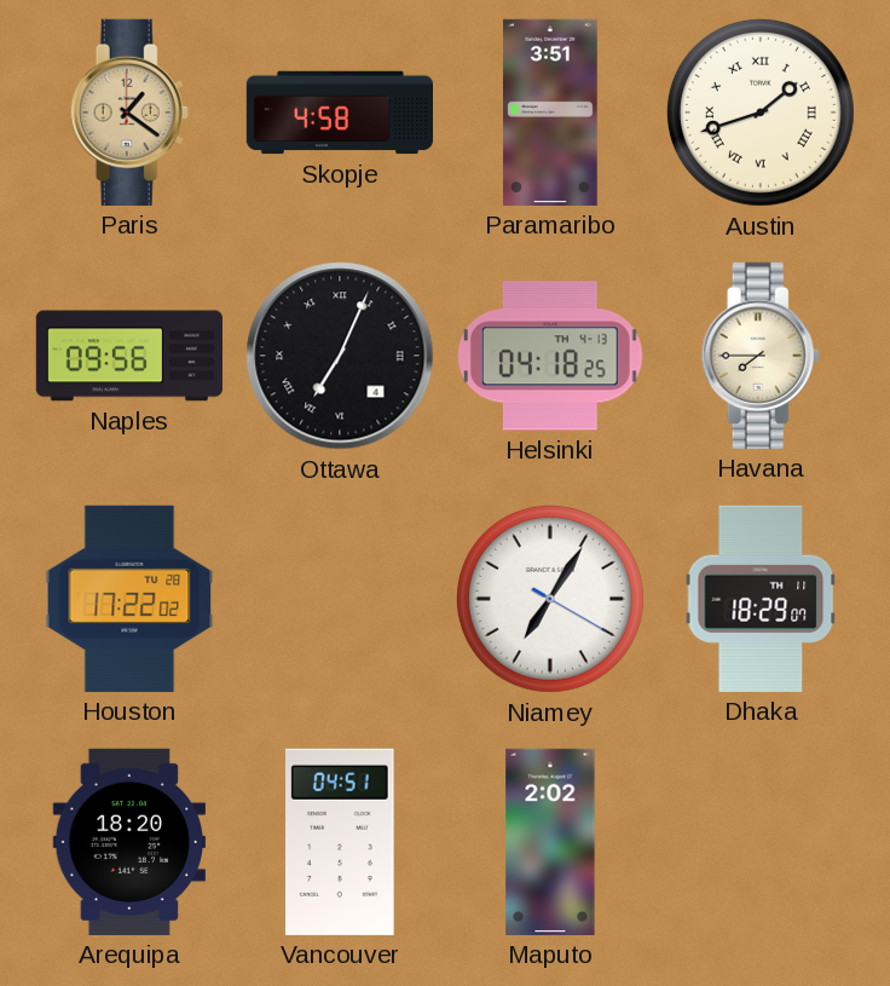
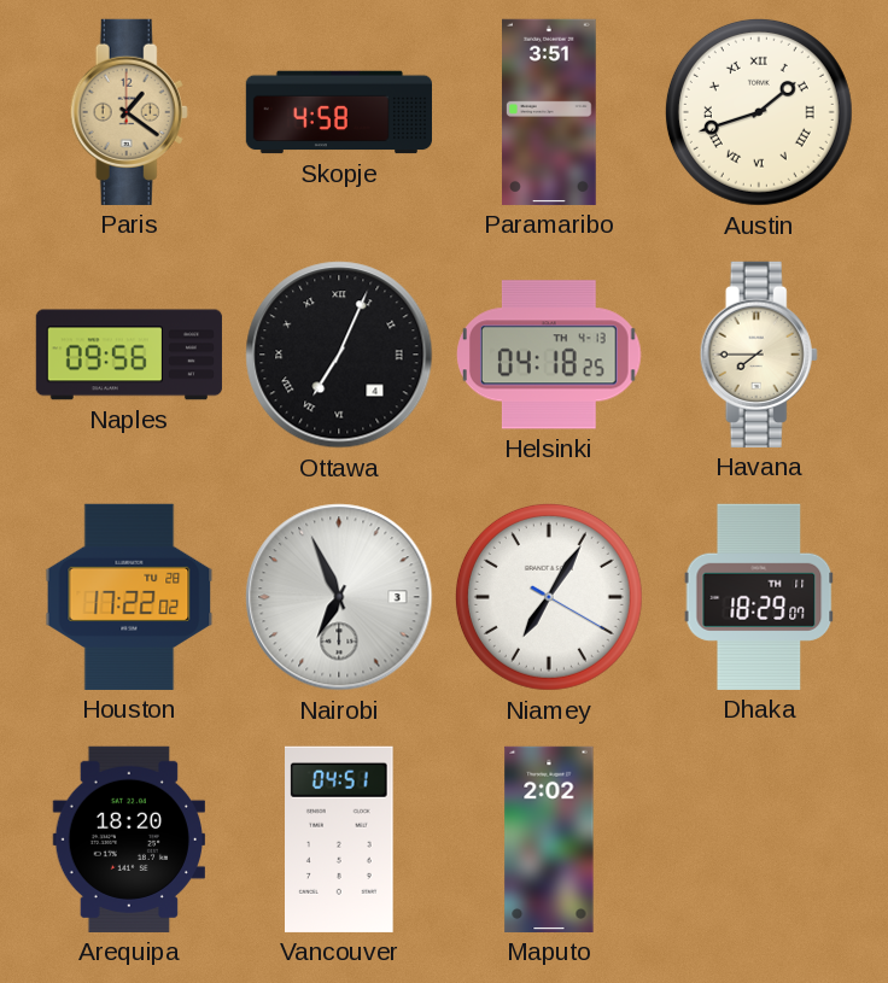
Nairobi: none -> 6:56
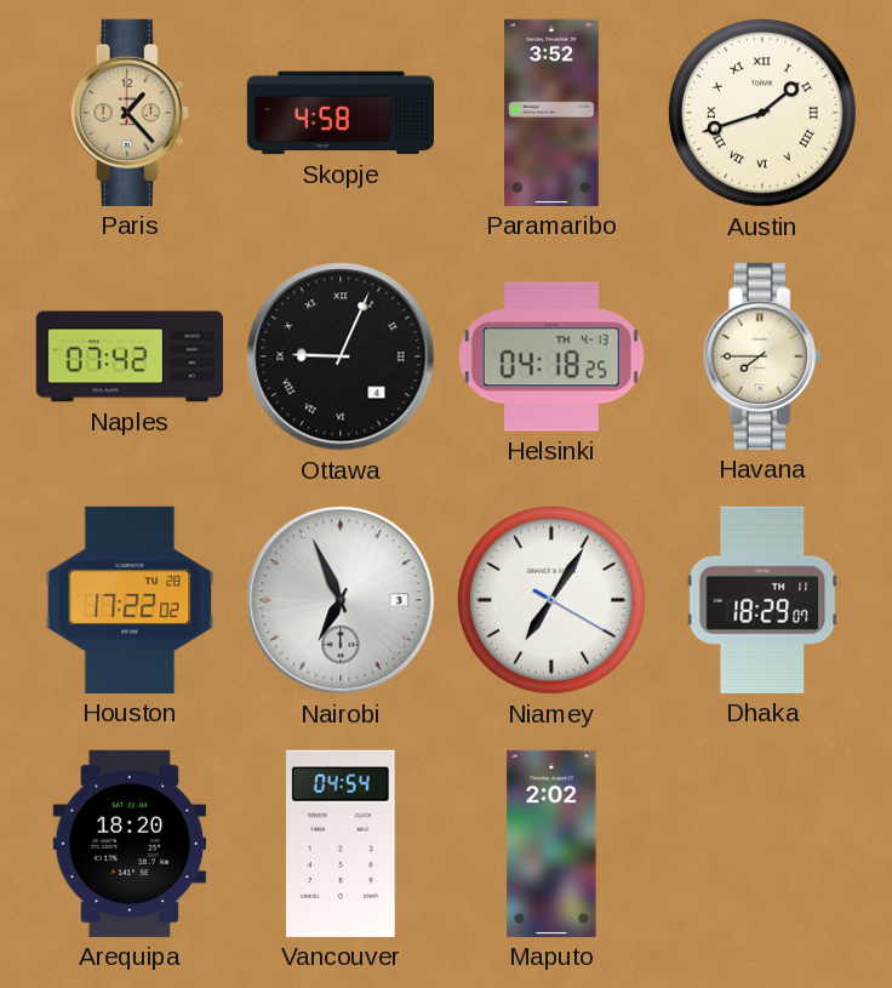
Paris: 1:21 -> 1:23
Paramaribo: 3:51 -> 3:52
Naples: 09:56 -> 07:42
Ottawa: 7:04 -> 9:04
Vancouver: 04:51 -> 04:54
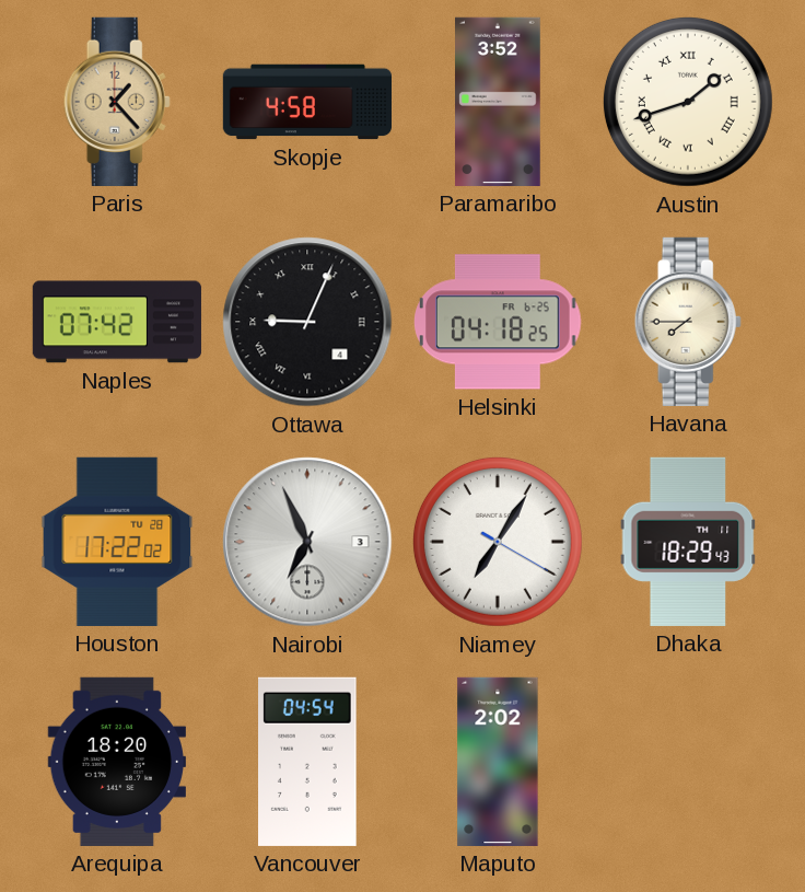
Helsinki date: TH 4-13 -> FR 6-25
Dhaka: 18:29:07 -> 18:29:43
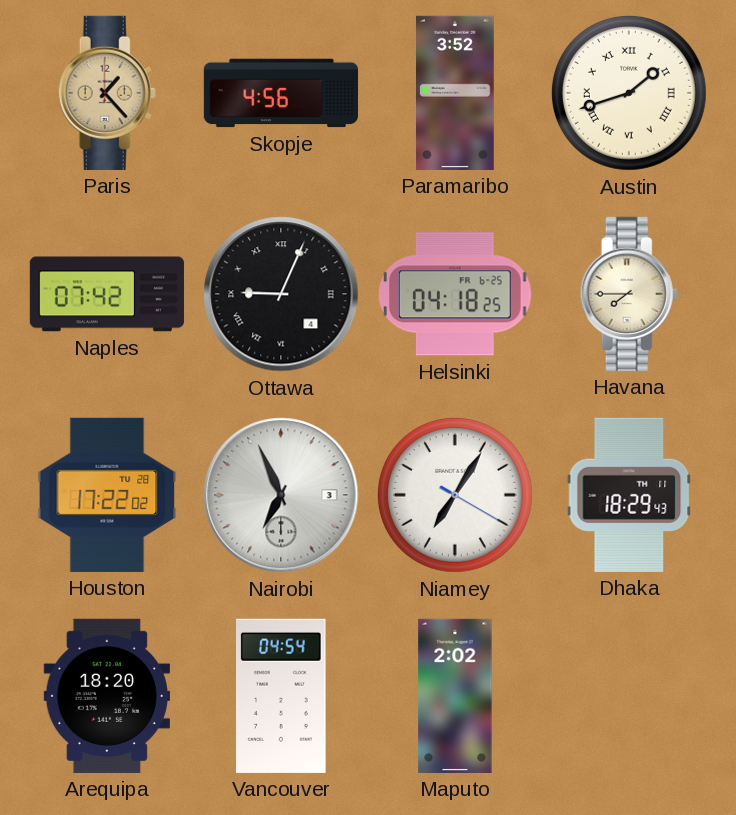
Skopje: 4:58 -> 4:56
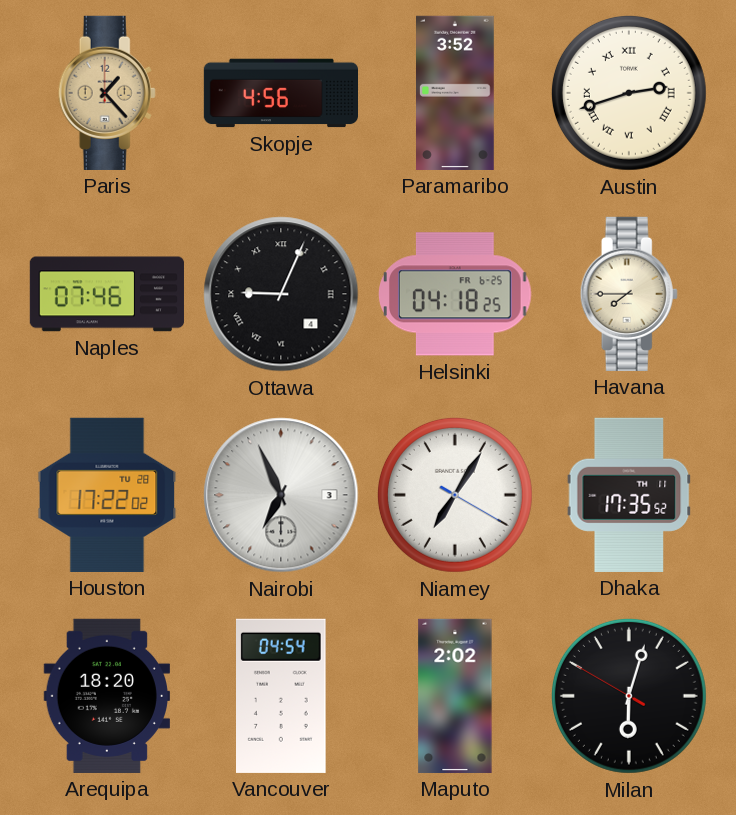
Austin: 1:42 -> 2:42
Naples: 07:42 -> 07:46
Dhaka: 18:29 -> 17:35
Milan: none -> 6:02
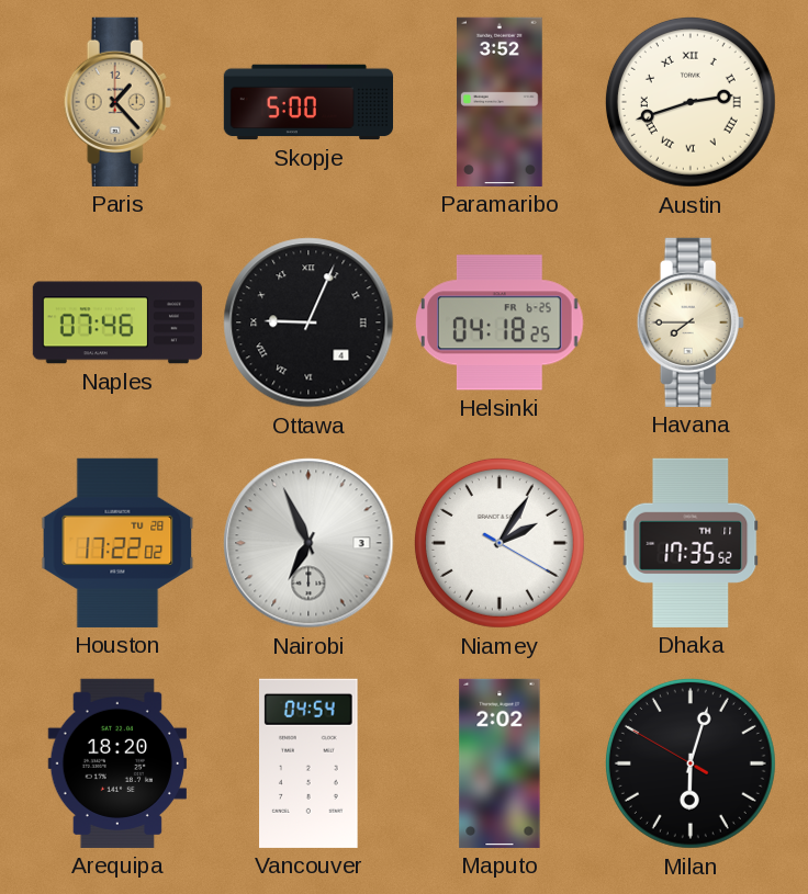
Skopje: 4:56 -> 5:00
Niamey: 7:05 -> 2:05
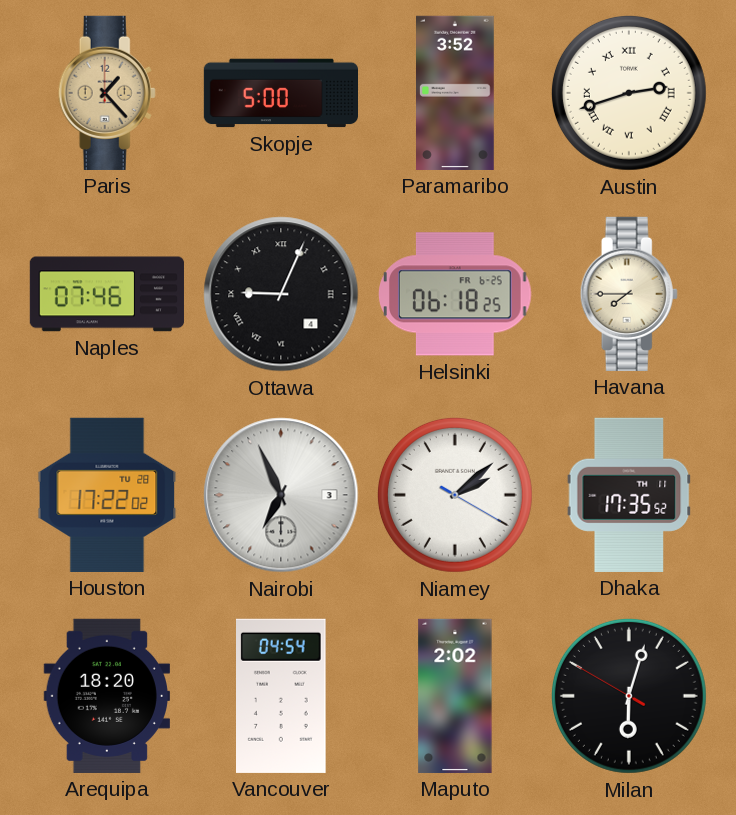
Helsinki: 04:18 -> 06:18
Niamey: 2:05 -> 2:08
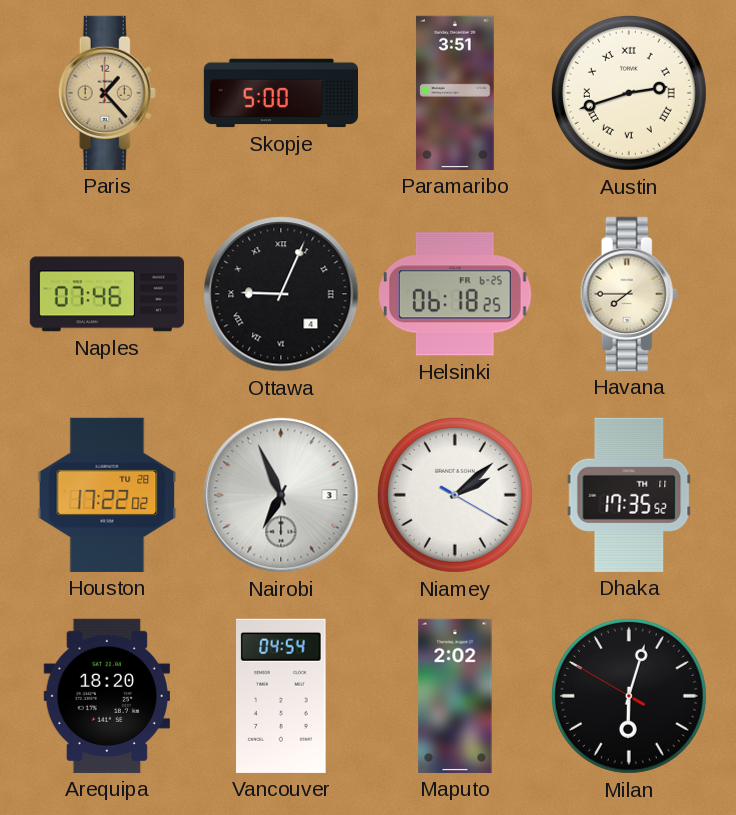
Paramaribo: 3:52 -> 3:51
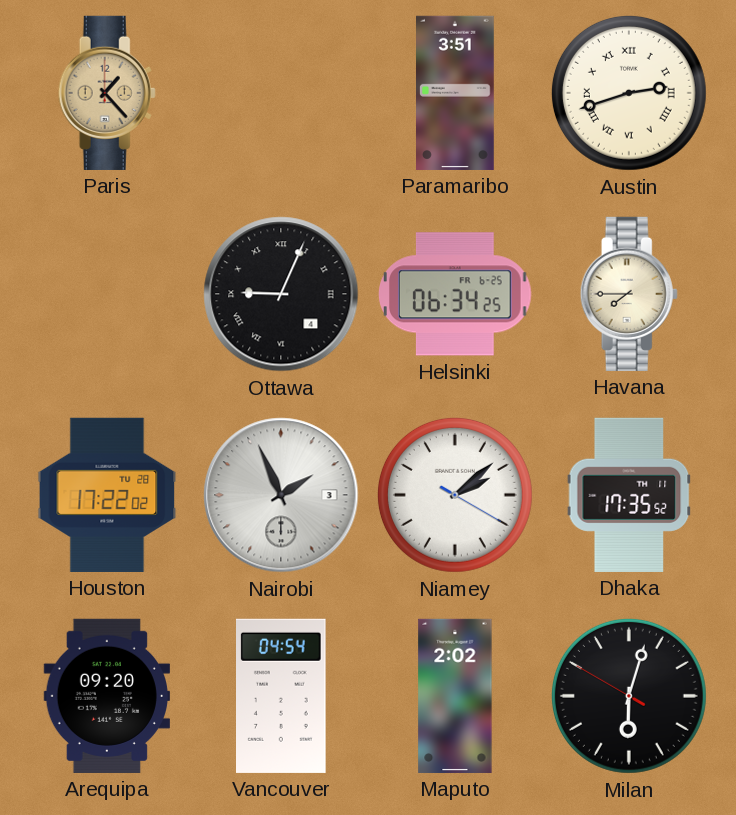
Skopje: 5:00 -> none
Naples: 07:46 -> none
Helsinki: 06:18 -> 06:34
Nairobi: 6:56 -> 1:56
Arequipa: 18:20 -> 09:20
